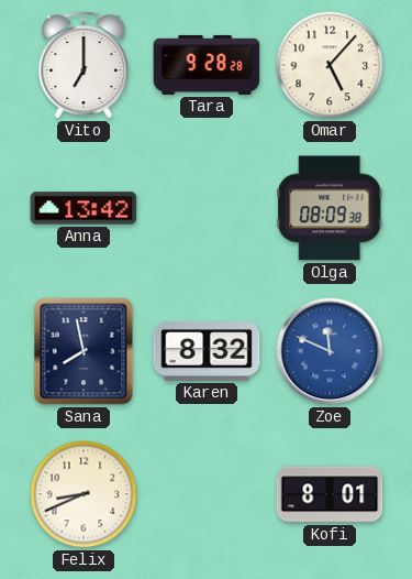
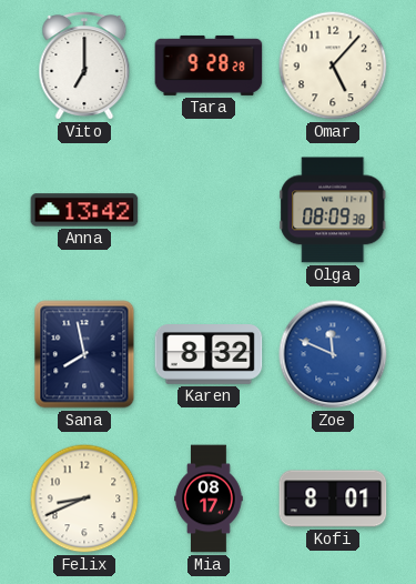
Mia: none -> 08:17
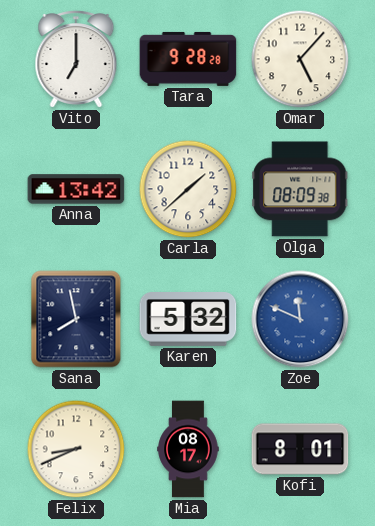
Carla: none -> 1:38
Karen: 8:32 -> 5:32
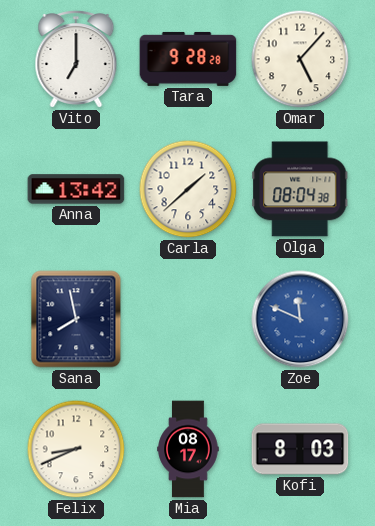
Olga: 08:09 -> 08:04
Karen: 5:32 -> none
Kofi: 8:01 -> 8:03
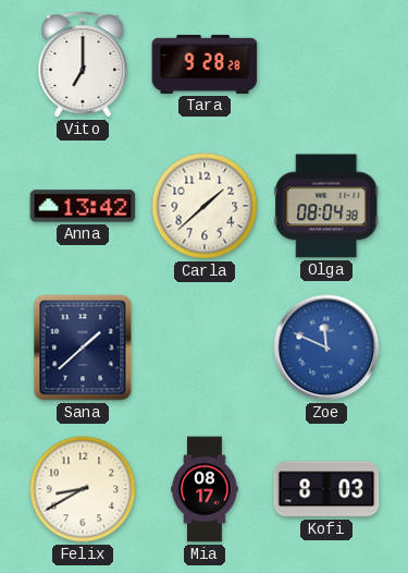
Omar: 5:07 -> none
Sana: 7:58 -> 1:38
Felix: 8:41 -> 8:40
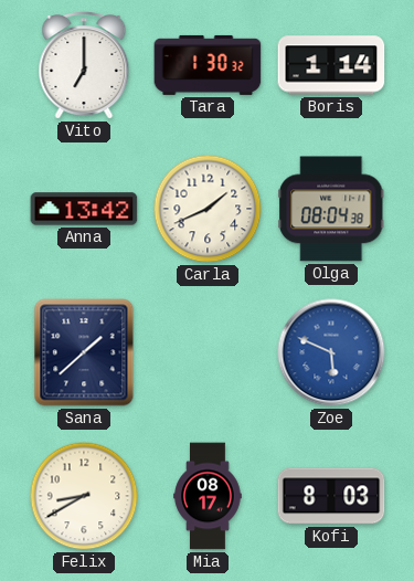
Tara: 9:28 -> 1:30
Boris: none -> 1:14
Carla: 1:38 -> 1:41
Zoe: 11:49 -> 5:49
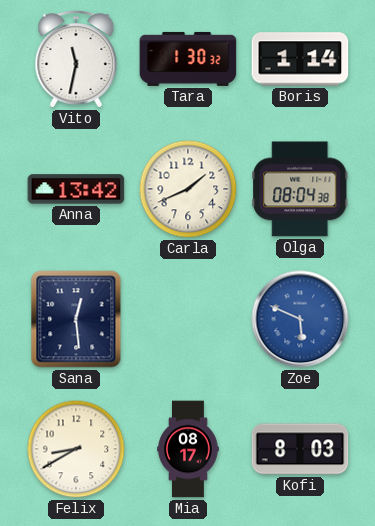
Vito: 7:00 -> 11:32
Sana: 1:38 -> 12:29
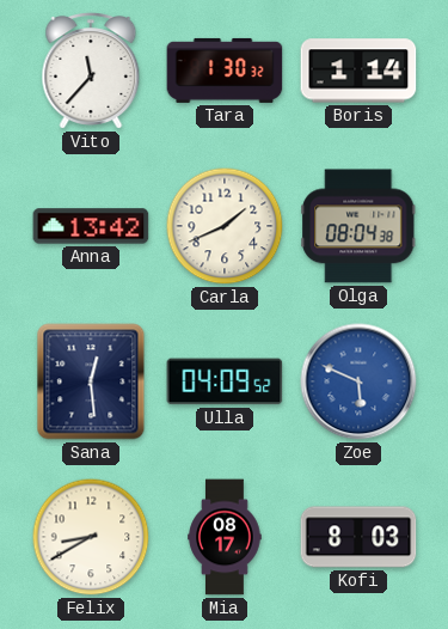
Vito: 11:32 -> 11:37
Ulla: none -> 04:09
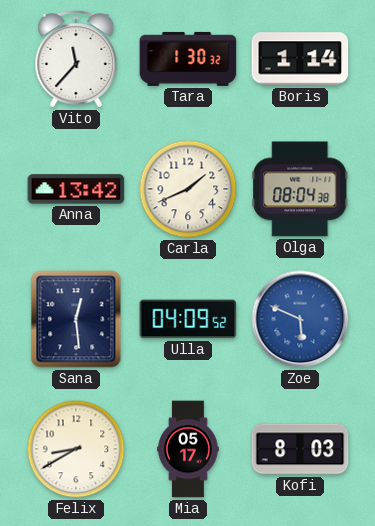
Mia: 08:17 -> 05:17
